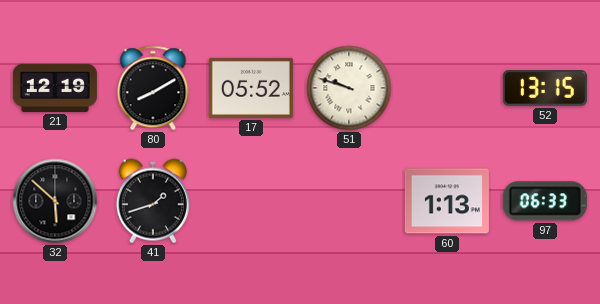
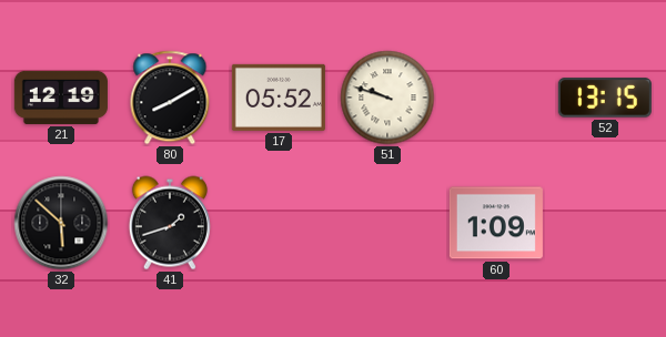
60: 1:13 -> 1:09
97: 06:33 -> none
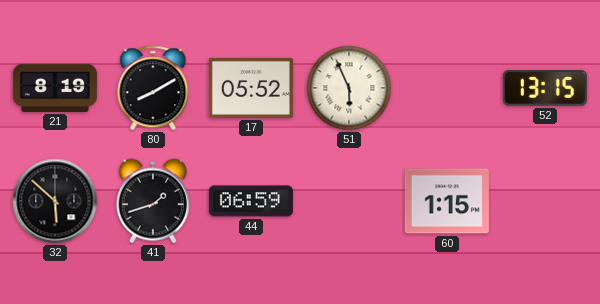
21: 12:19 -> 8:19
51: 9:48 -> 5:56
44: none -> 06:59
60: 1:09 -> 1:15
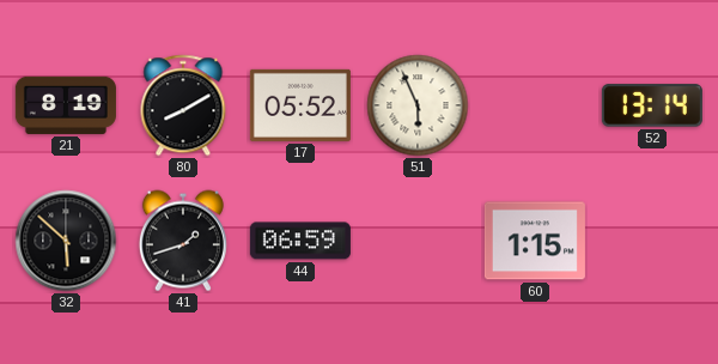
52: 13:15 -> 13:14
